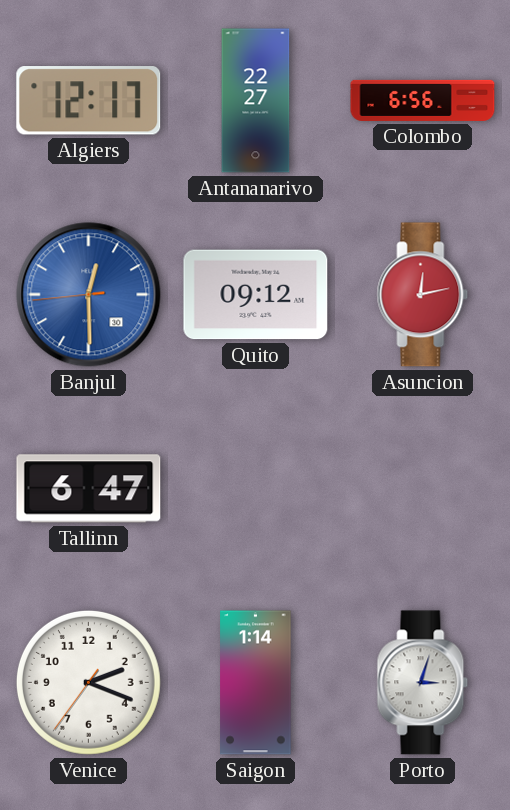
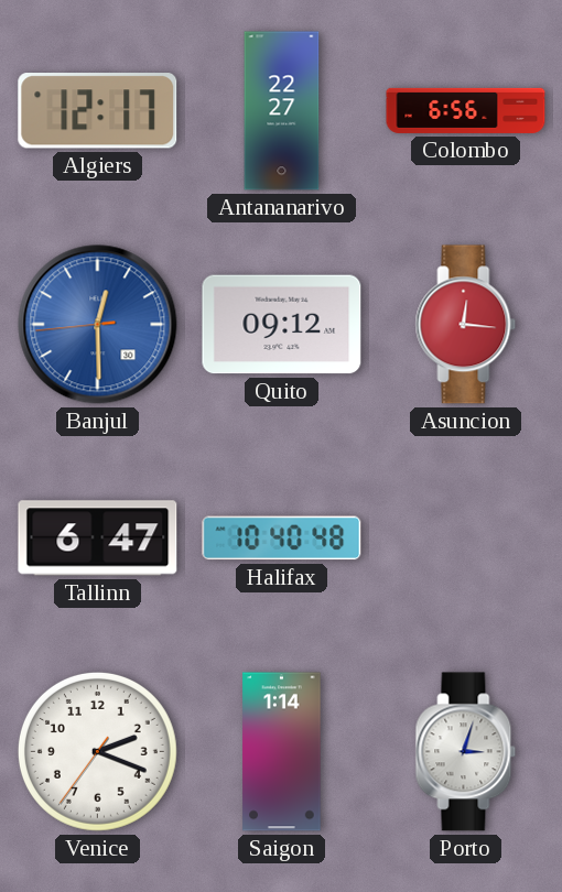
Asuncion: 12:13 -> 12:16
Halifax: none -> 10:40
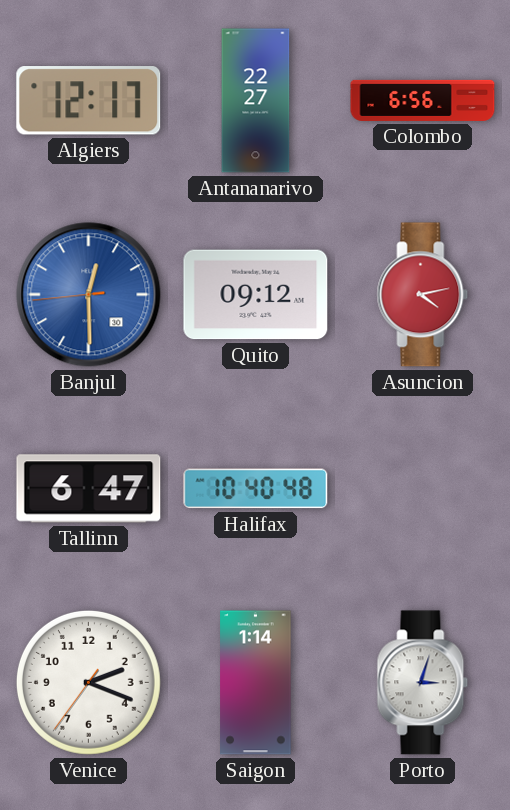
Asuncion: 12:16 -> 4:13
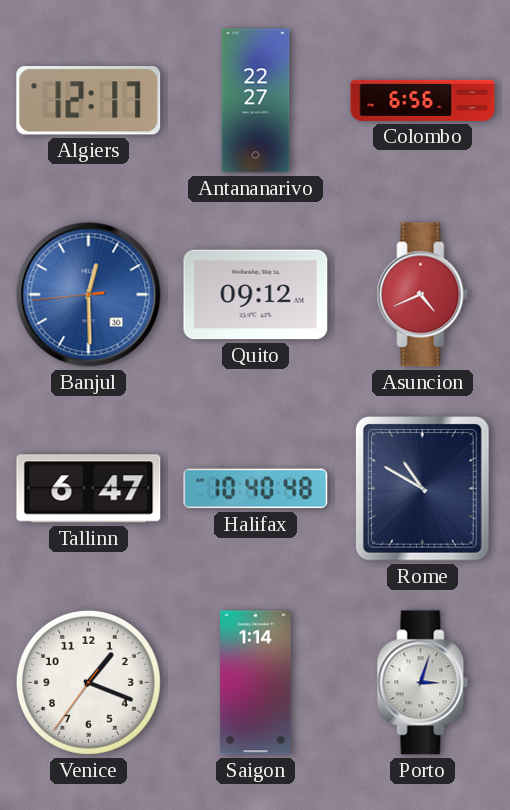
Asuncion: 4:13 -> 4:41
Rome: none -> 10:50
Venice: 2:18 -> 1:18
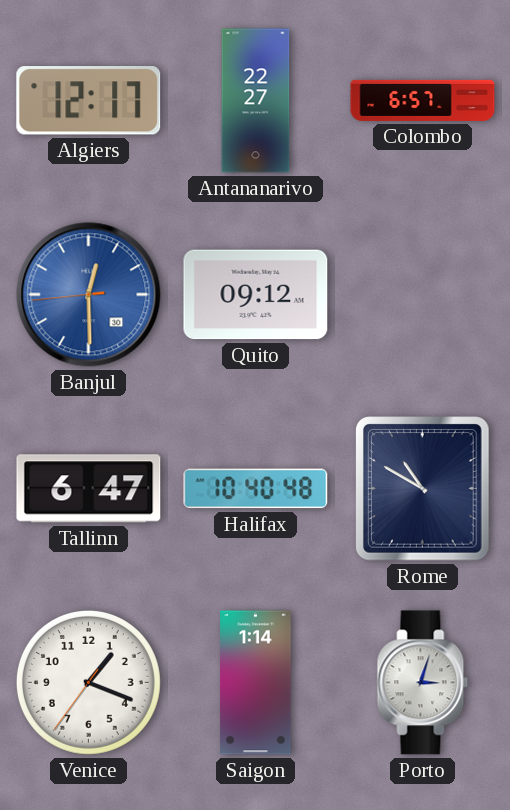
Colombo: 6:56 -> 6:57
Asuncion: 4:41 -> none
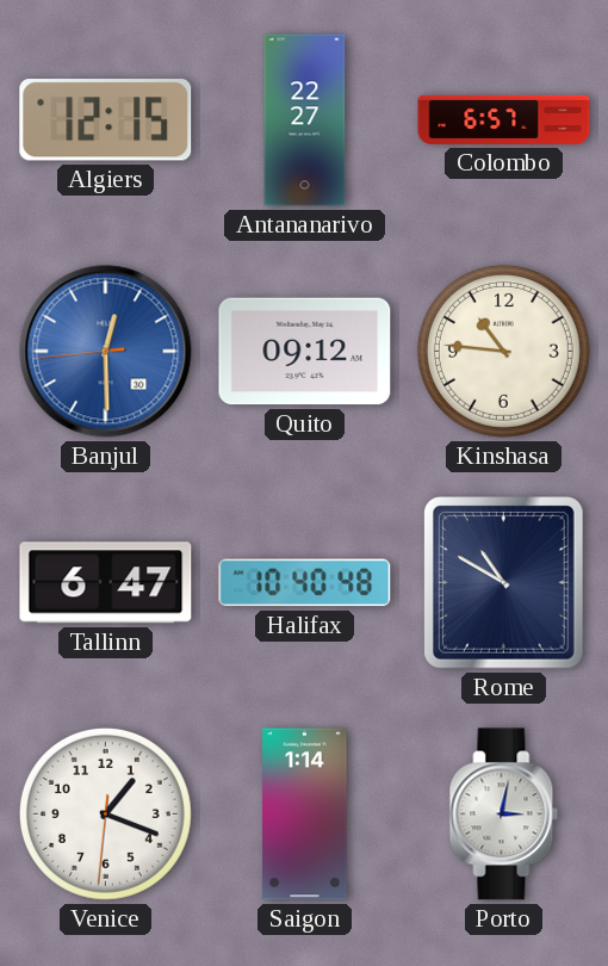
Algiers: 12:17 -> 12:15
Kinshasa: none -> 10:46
Venice: 1:18:36 -> 1:18:31
Porto: 3:03 -> 3:02
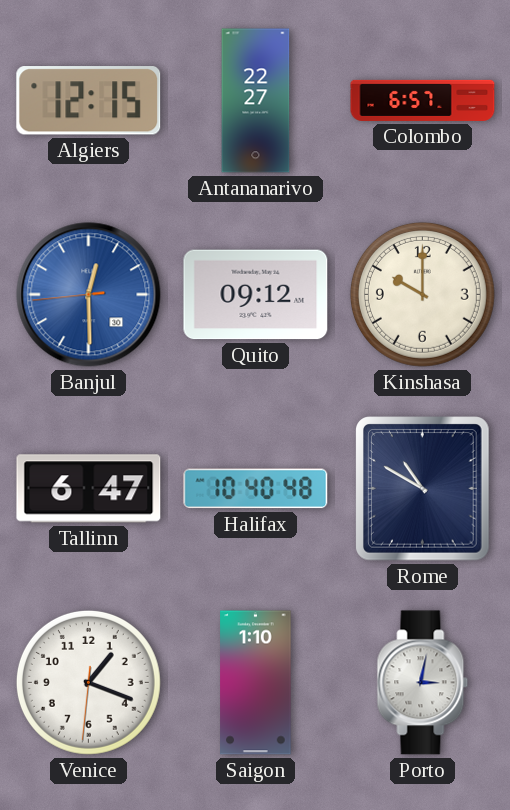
Kinshasa: 10:46 -> 10:00
Saigon: 1:14 -> 1:10
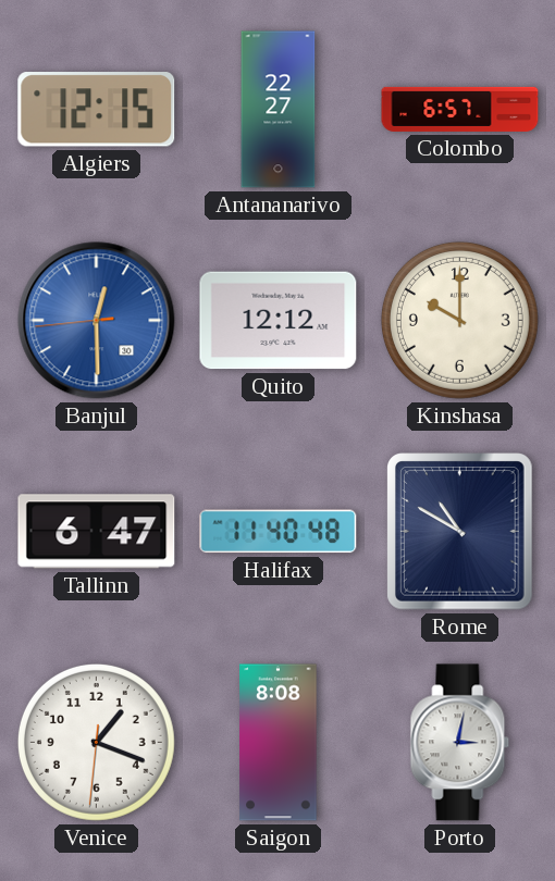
Quito: 09:12 -> 12:12
Halifax: 10:40 -> 11:40
Saigon: 1:10 -> 8:08
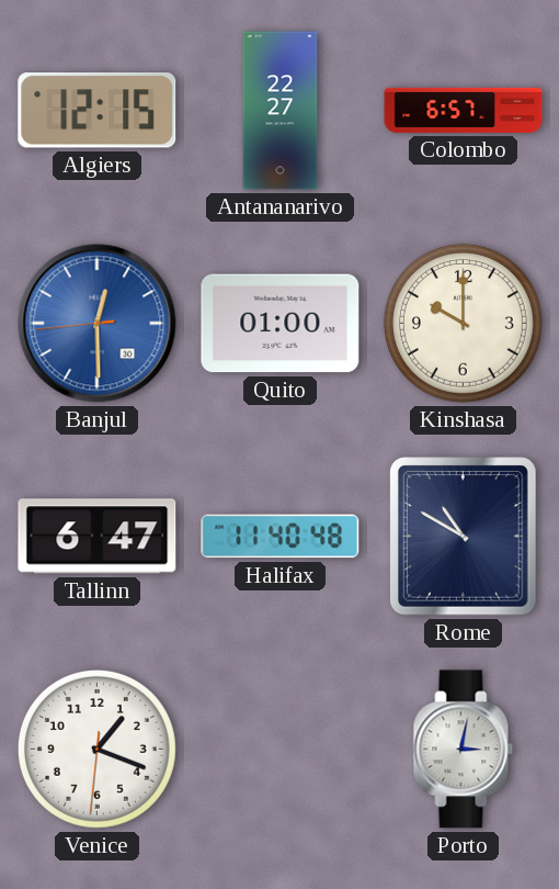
Quito: 12:12 -> 01:00
Saigon: 8:08 -> none
